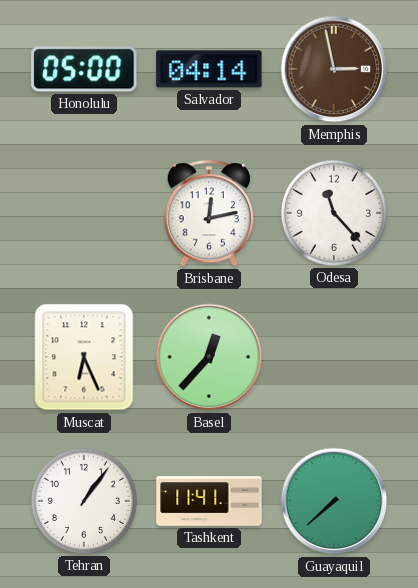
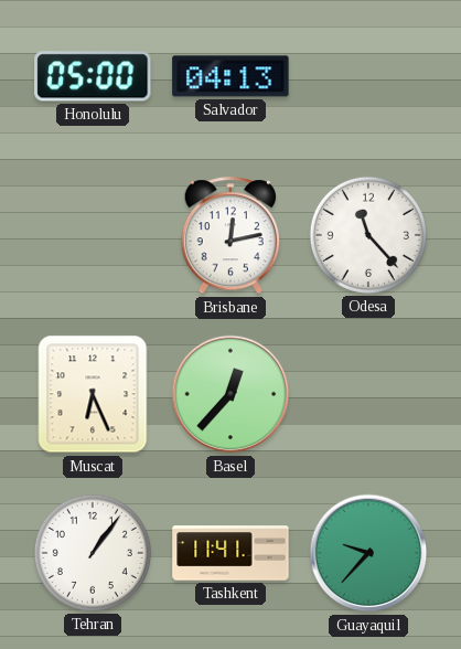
Salvador: 04:14 -> 04:13
Memphis: 2:58 -> none
Guayaquil: 7:38 -> 9:37
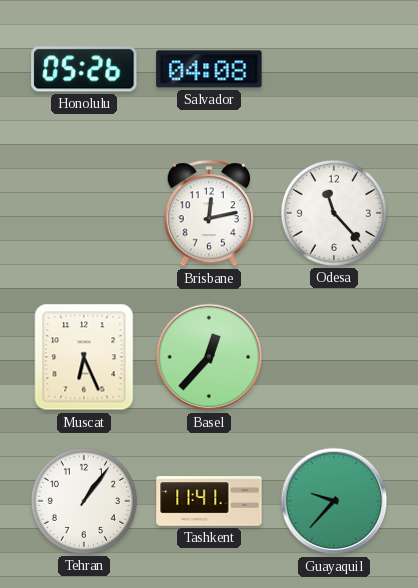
Honolulu: 05:00 -> 05:26
Salvador: 04:13 -> 04:08
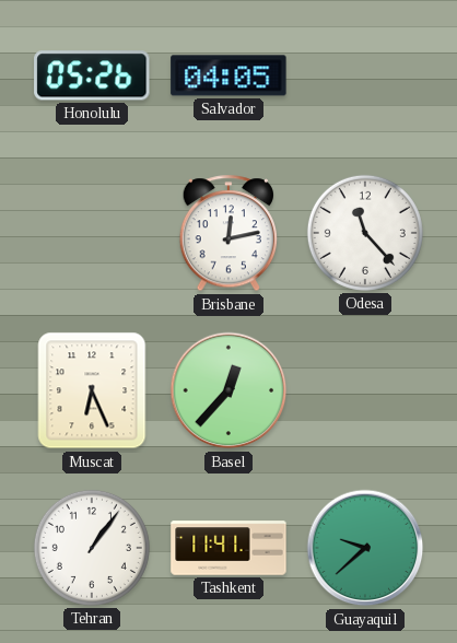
Salvador: 04:08 -> 04:05
Guayaquil: 9:37 -> 9:38
